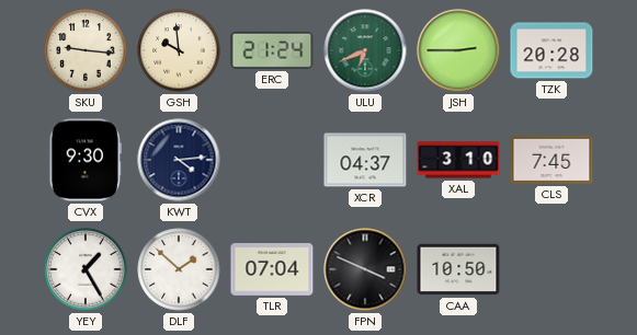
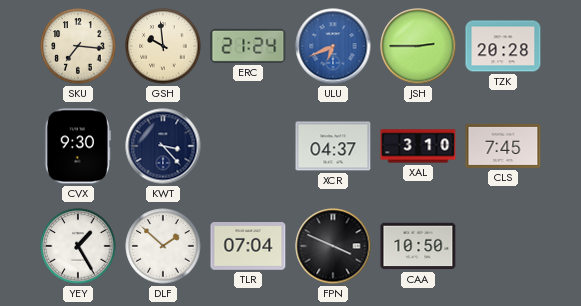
SKU: 9:16 -> 7:16
ULU dial: green -> blue
KWT: 4:14 -> 3:23
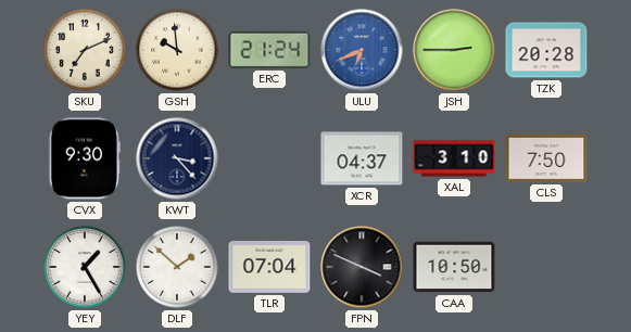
SKU: 7:16 -> 7:11
CLS: 7:45 -> 7:50
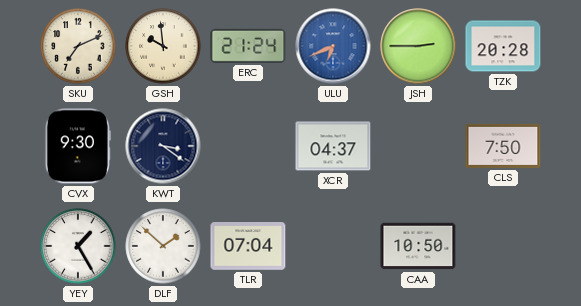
KWT: 3:23 -> 3:21
XAL: 3:10 -> none
FPN: 3:49 -> none
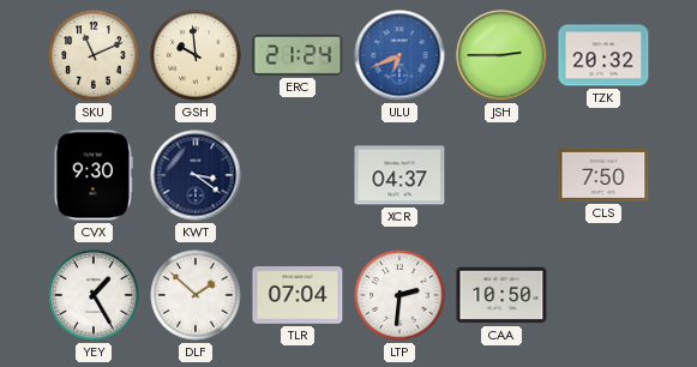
SKU: 7:11 -> 11:11
TZK: 20:28 -> 20:32
LTP: none -> 2:31
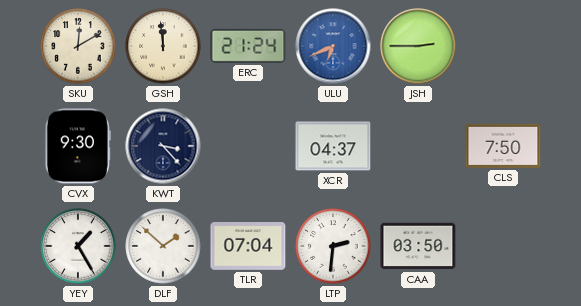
SKU: 11:11 -> 12:10
GSH: 9:59 -> 11:59
TZK: 20:32 -> none
KWT: 3:21 -> 3:23
CAA: 10:50 -> 03:50
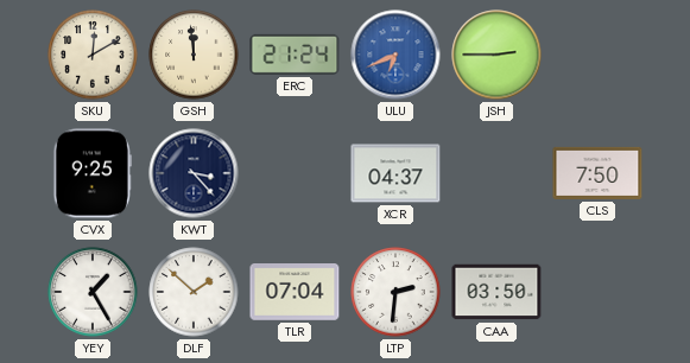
CVX: 9:30 -> 9:25
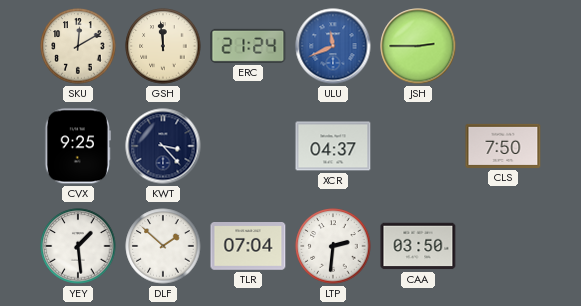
ULU: 6:41 -> 11:41
YEY: 1:25 -> 1:29
